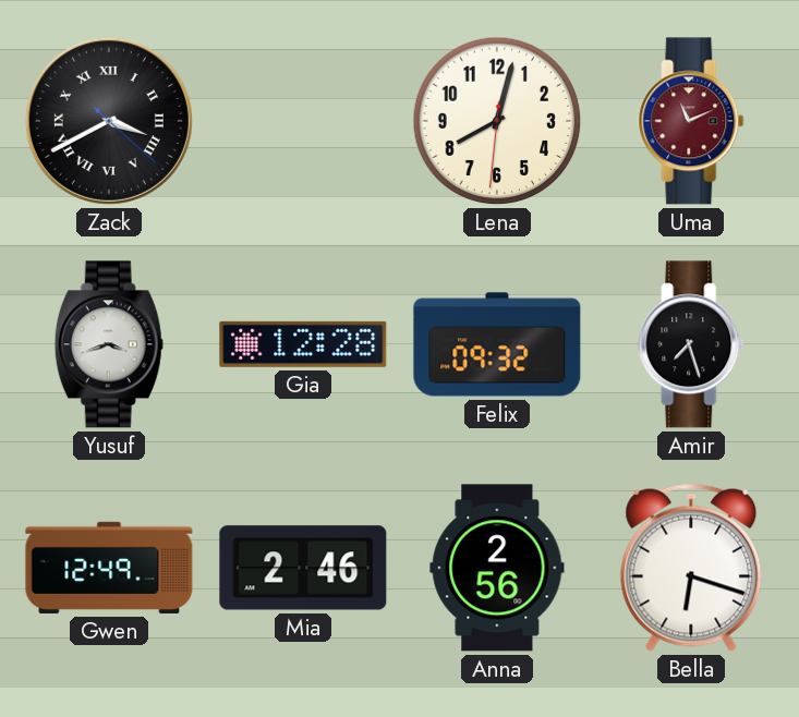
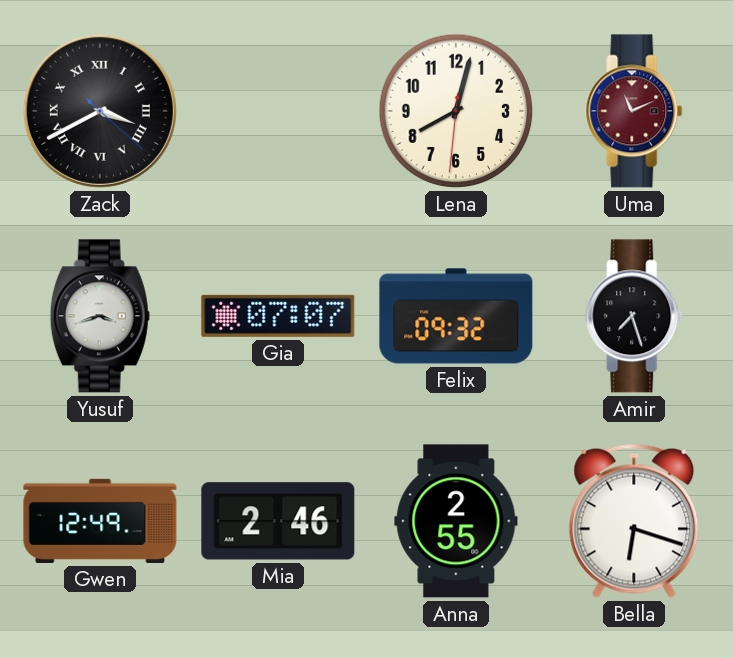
Gia: 12:28 -> 07:07
Anna: 2:56 -> 2:55
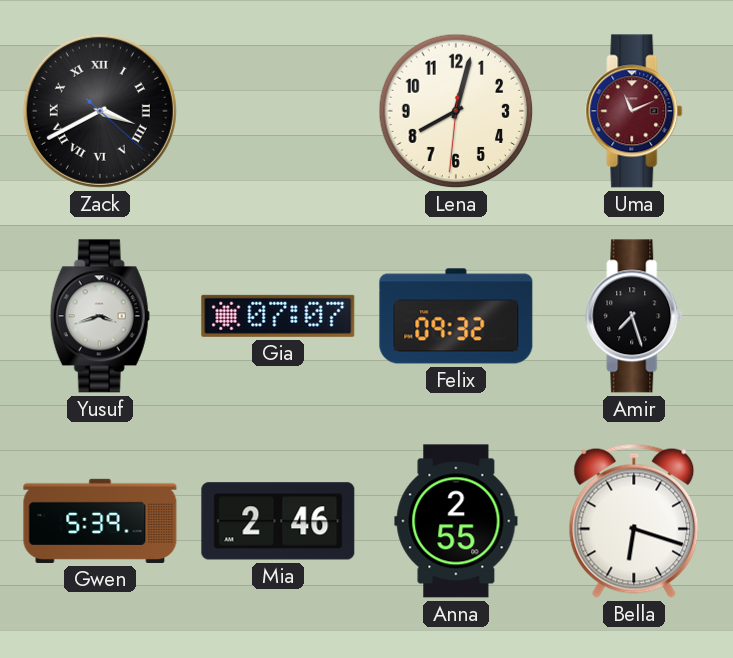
Gwen: 12:49 -> 5:39
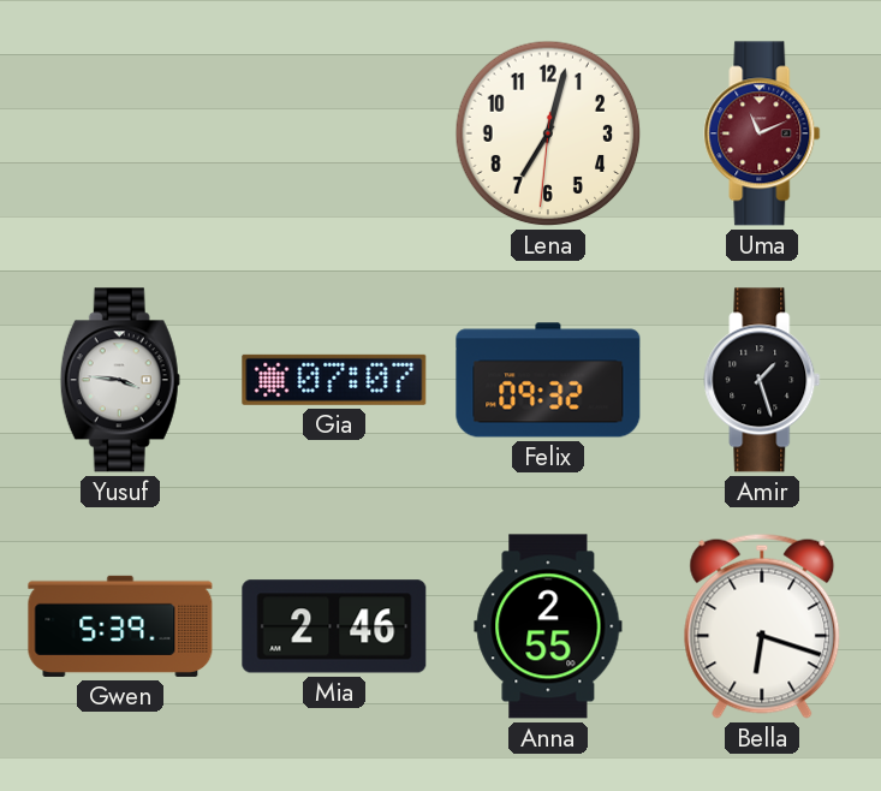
Zack: 3:40 -> none
Lena: 8:02 -> 7:02
Yusuf: 3:42 -> 3:46
Amir: 7:27 -> 1:27
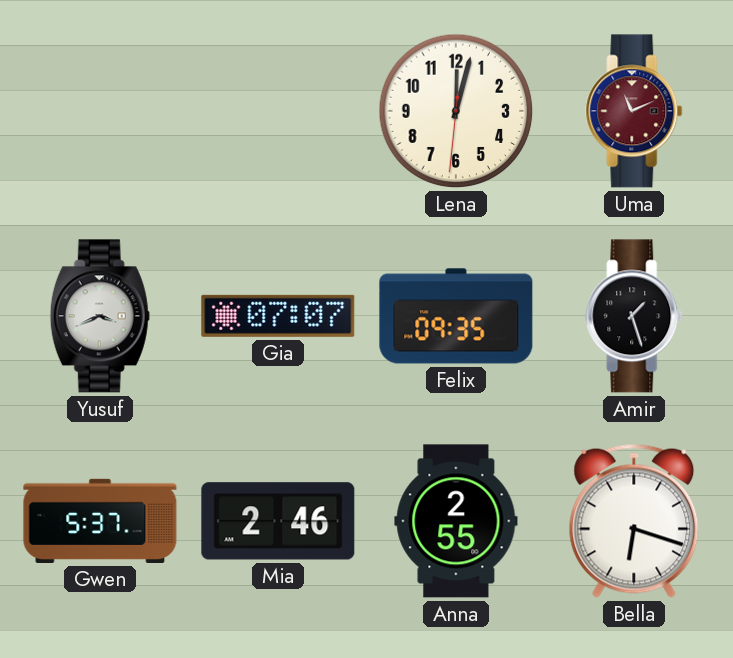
Lena: 7:02 -> 12:02
Yusuf: 3:46 -> 3:41
Felix: 09:32 -> 09:35
Gwen: 5:39 -> 5:37
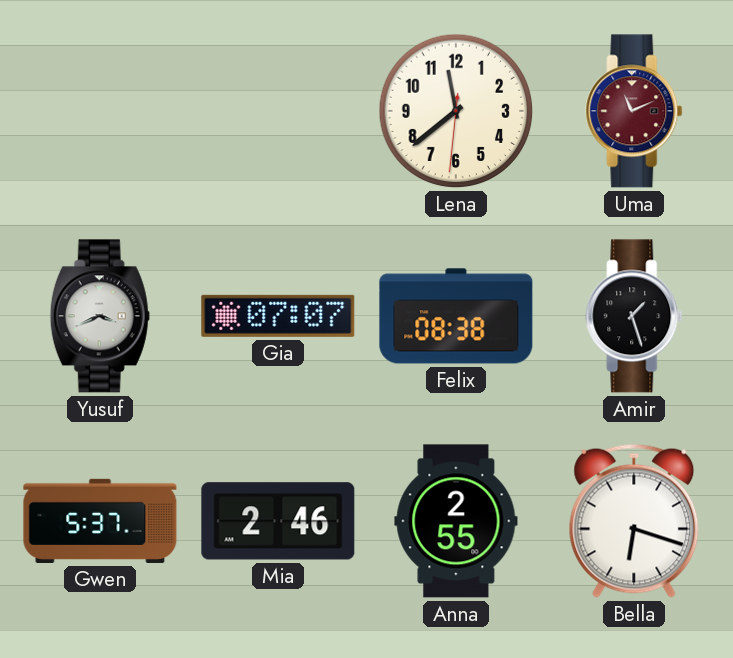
Lena: 12:02 -> 11:38
Felix: 09:35 -> 08:38
